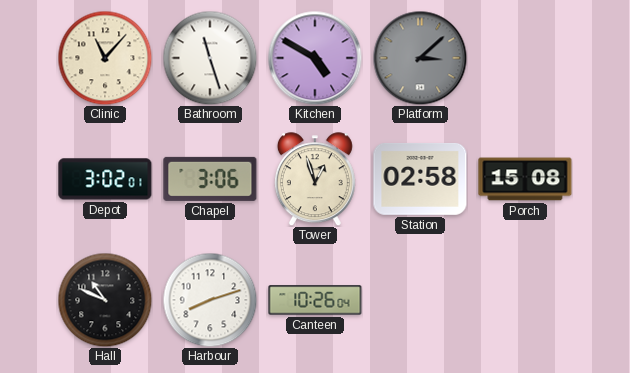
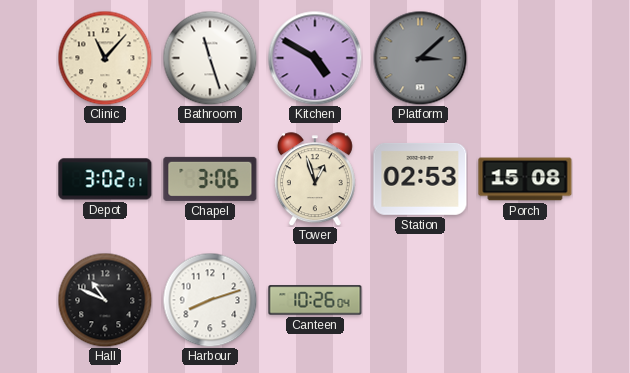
Station: 02:58 -> 02:53
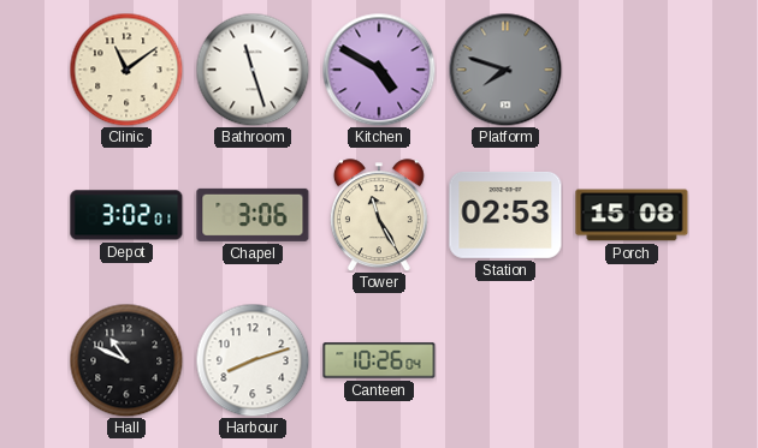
Clinic: 11:07 -> 11:09
Platform: 3:08 -> 7:48
Tower: 12:57 -> 11:25
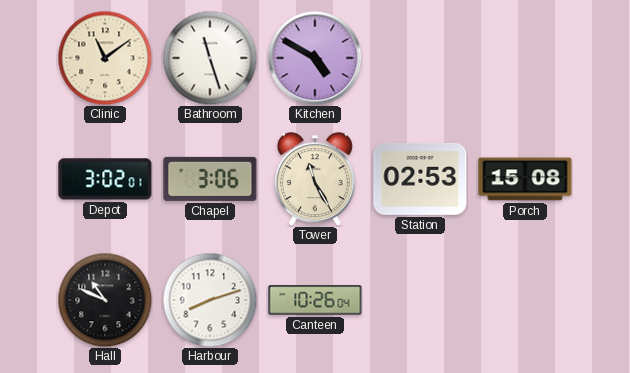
Platform: 7:48 -> none
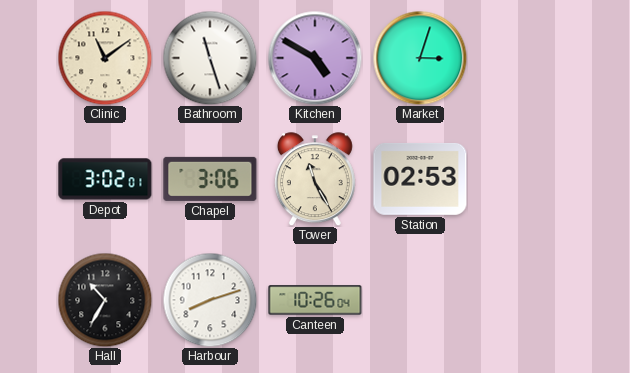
Market: none -> 3:03
Porch: 15:08 -> none
Hall: 10:49 -> 10:35
